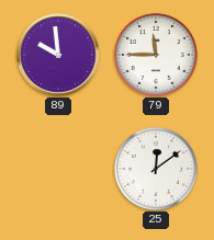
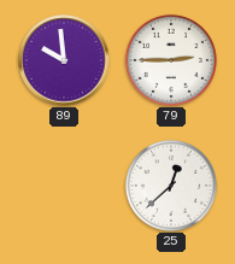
79: 11:45 -> 2:45
25: 12:09 -> 12:38
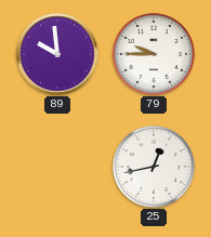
79: 2:45 -> 9:45
25: 12:38 -> 12:43
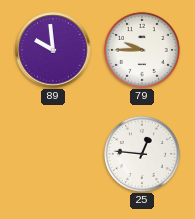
25: 12:43 -> 12:46
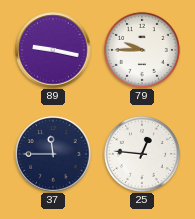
89: 9:59 -> 9:17
37: none -> 11:45
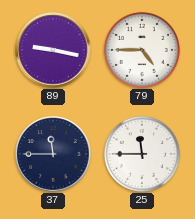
79: 9:45 -> 4:45
25: 12:46 -> 11:45
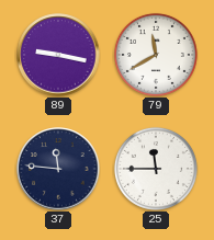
79: 4:45 -> 11:40
37: 11:45 -> 11:46
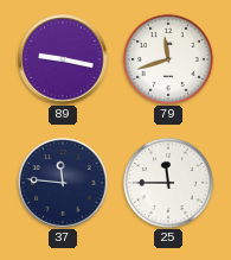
79: 11:40 -> 11:42
